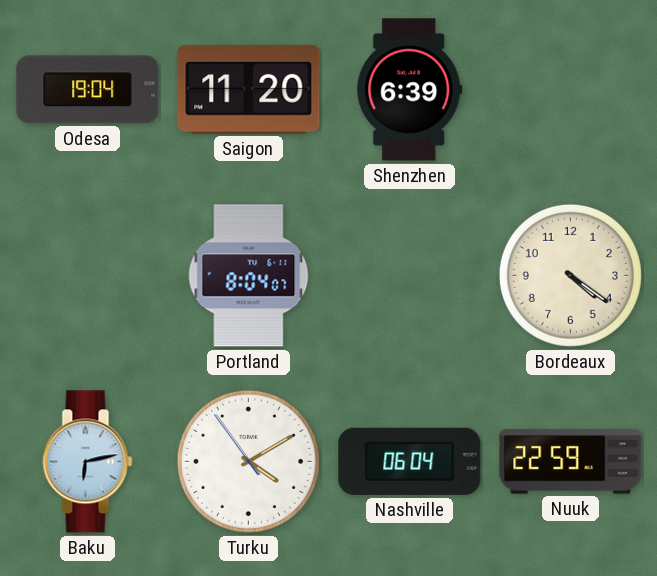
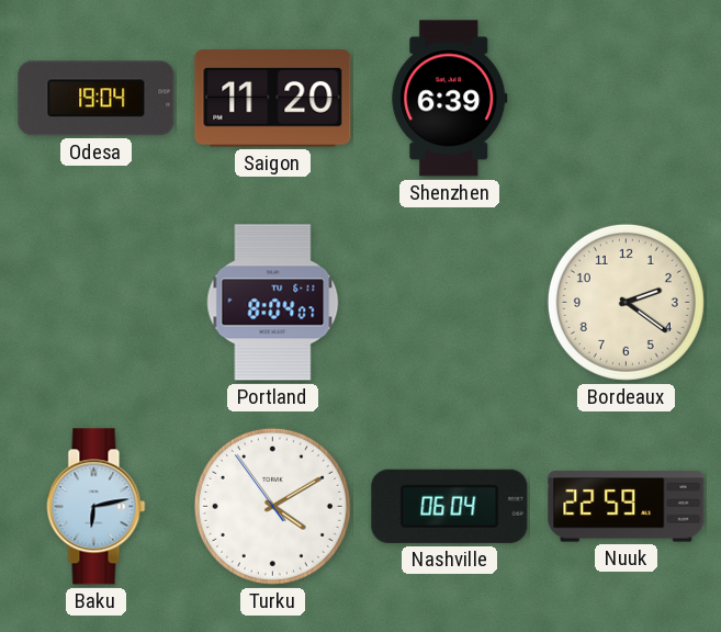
Bordeaux: 4:21 -> 2:21
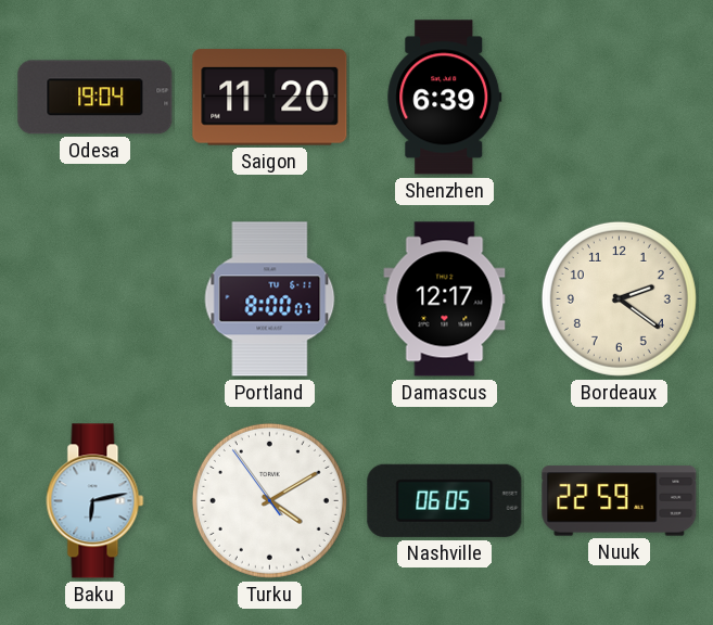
Portland: 8:04 -> 8:00
Damascus: none -> 12:17
Nashville: 06:04 -> 06:05
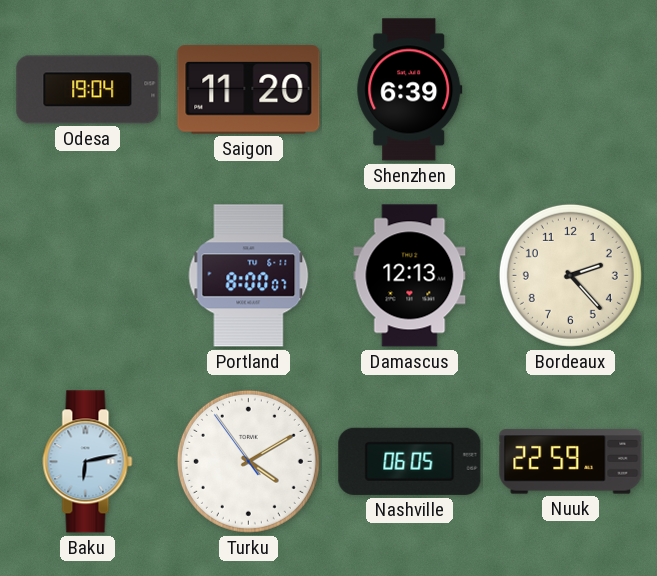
Damascus: 12:17 -> 12:13
Bordeaux: 2:21 -> 2:23
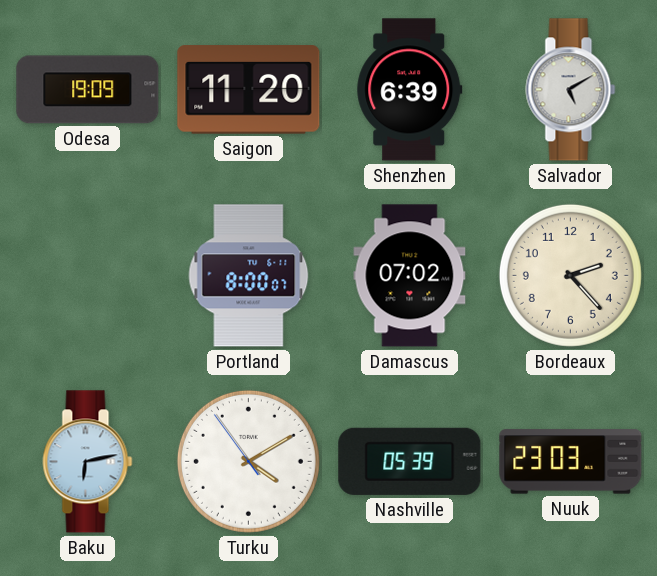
Odesa: 19:04 -> 19:09
Salvador: none -> 5:10
Damascus: 12:13 -> 07:02
Nashville: 06:05 -> 05:39
Nuuk: 22:59 -> 23:03
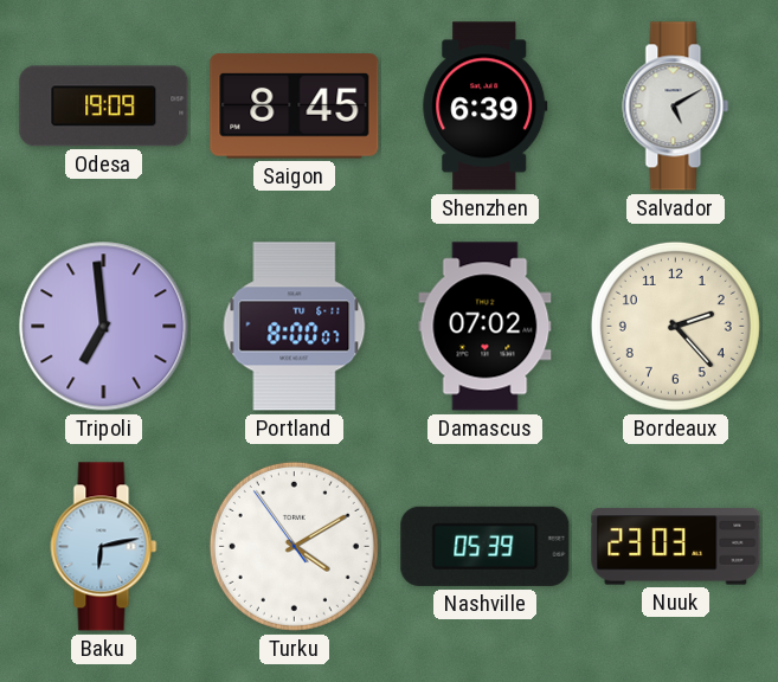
Saigon: 11:20 -> 8:45
Tripoli: none -> 6:59
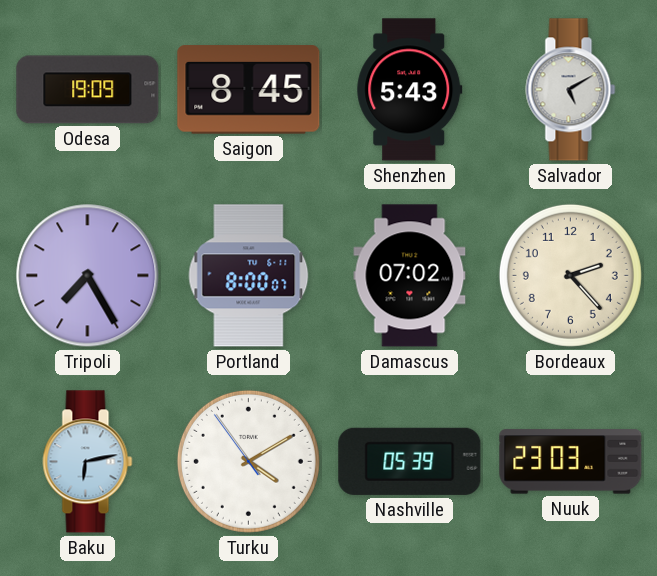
Shenzhen: 6:39 -> 5:43
Tripoli: 6:59 -> 7:25
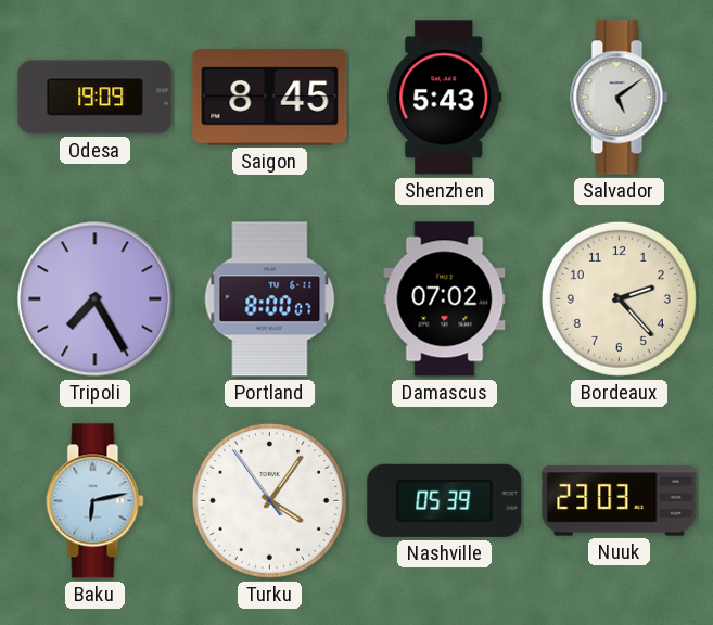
Salvador: 5:10 -> 5:09
Turku: 4:09 -> 4:05
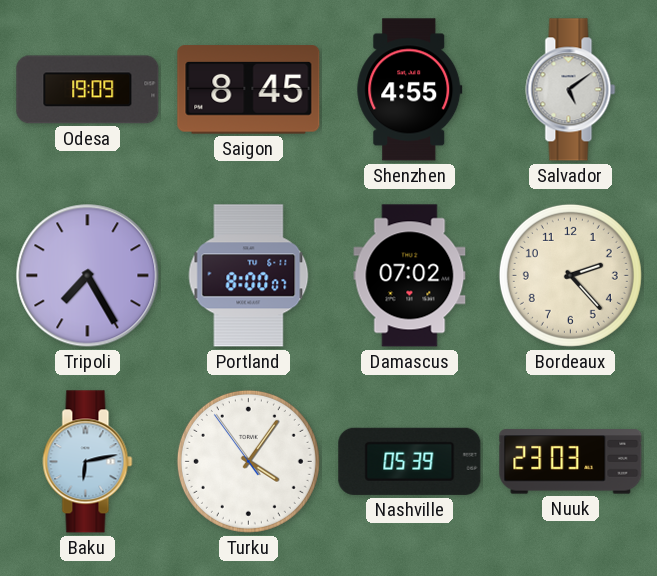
Shenzhen: 5:43 -> 4:55
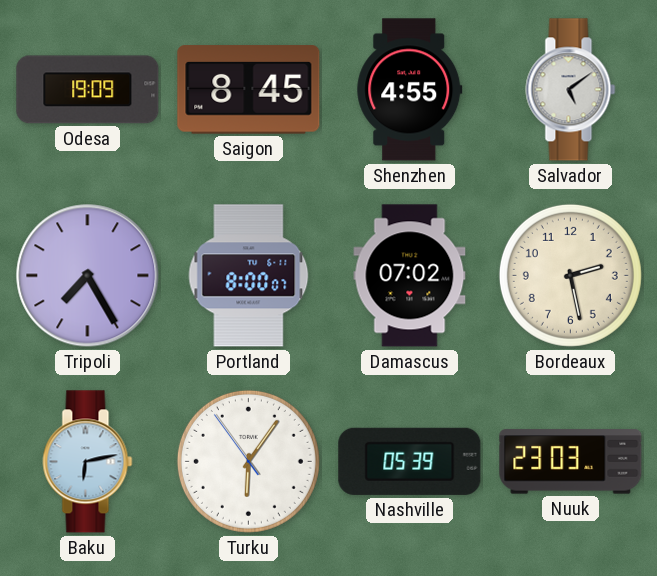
Bordeaux: 2:23 -> 2:28
Turku: 4:05 -> 6:05
